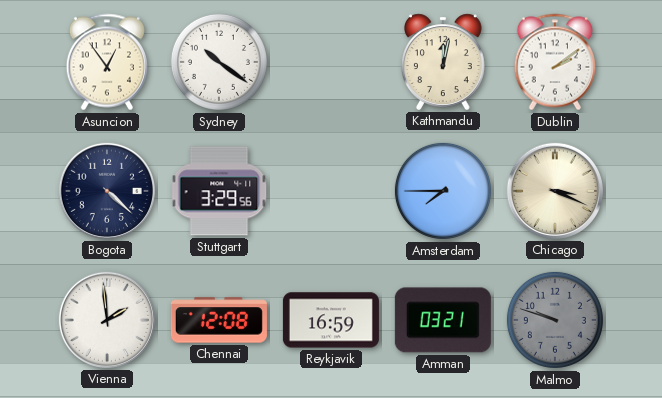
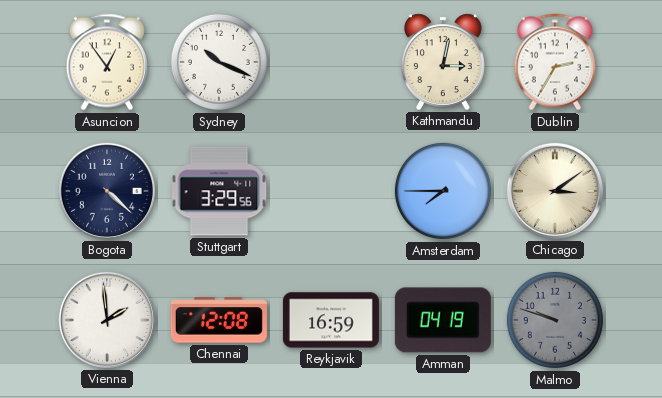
Sydney: 10:21 -> 10:19
Kathmandu: 12:02 -> 3:02
Dublin: 2:09 -> 2:35
Chicago: 3:19 -> 3:09
Amman: 03:21 -> 04:19
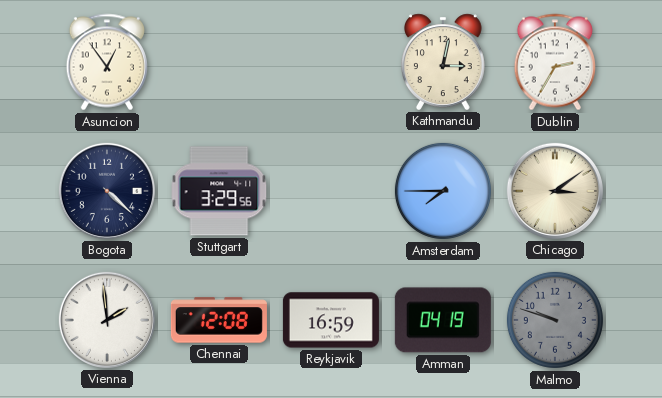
Sydney: 10:19 -> none
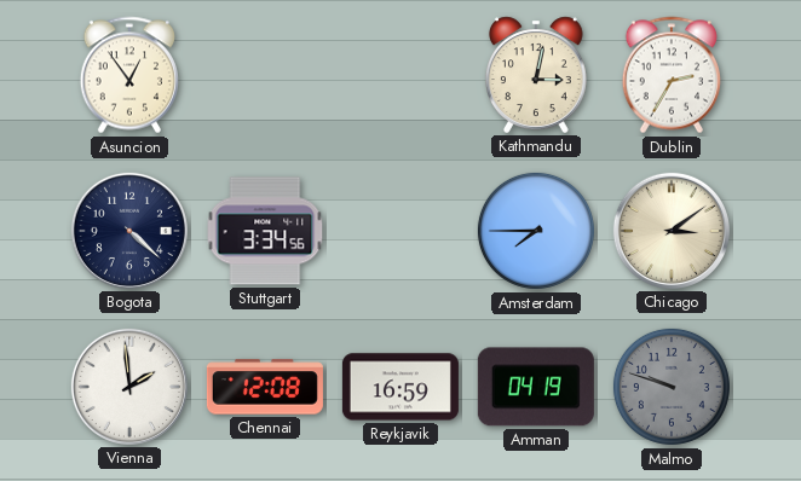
Stuttgart: 3:29 -> 3:34
